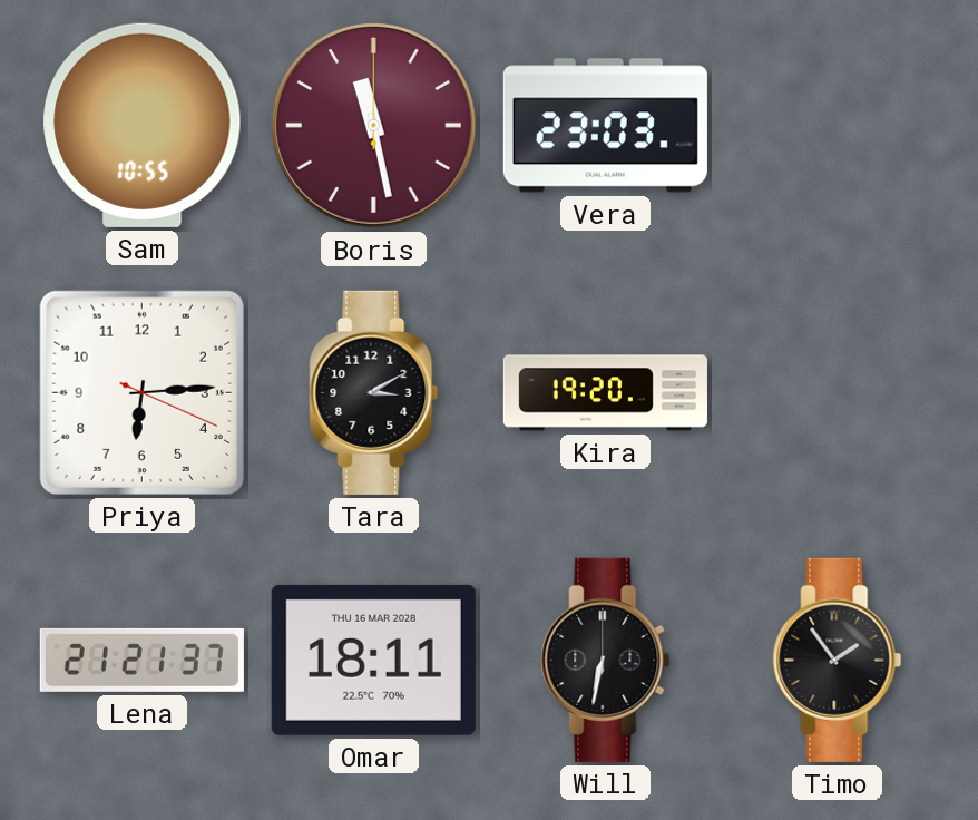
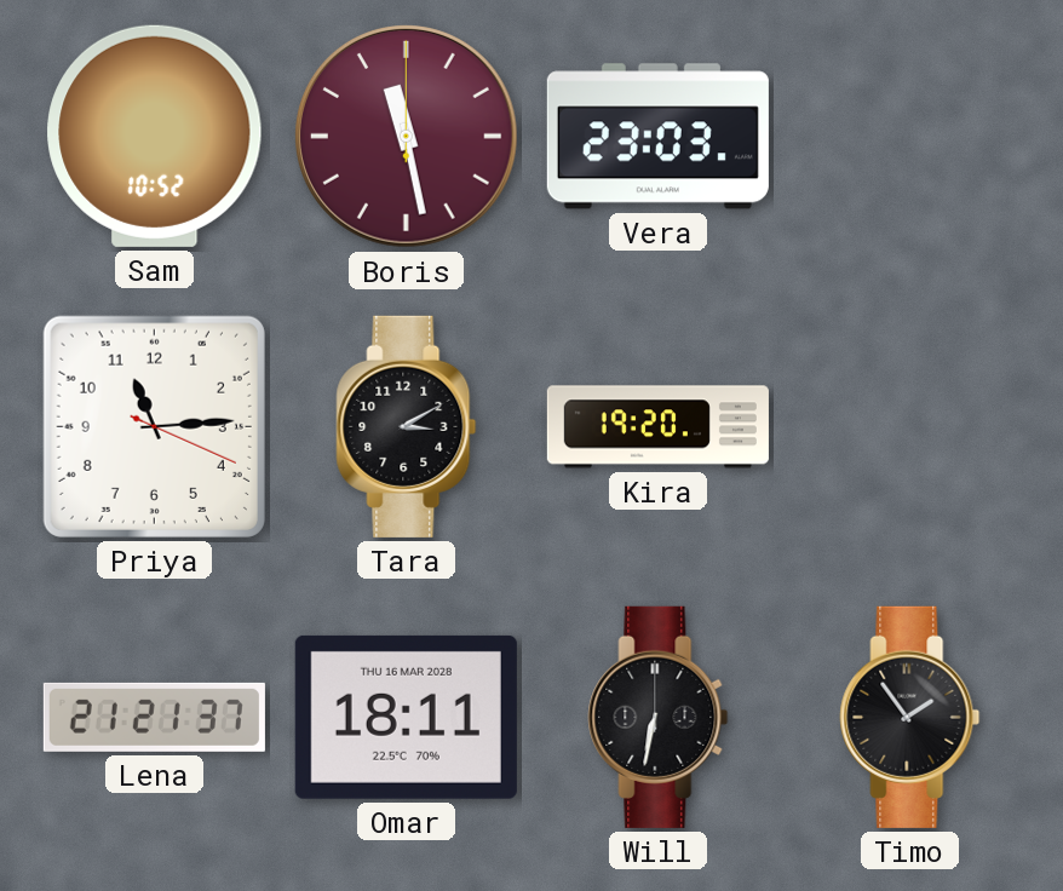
Sam: 10:55 -> 10:52
Priya: 6:14 -> 11:14
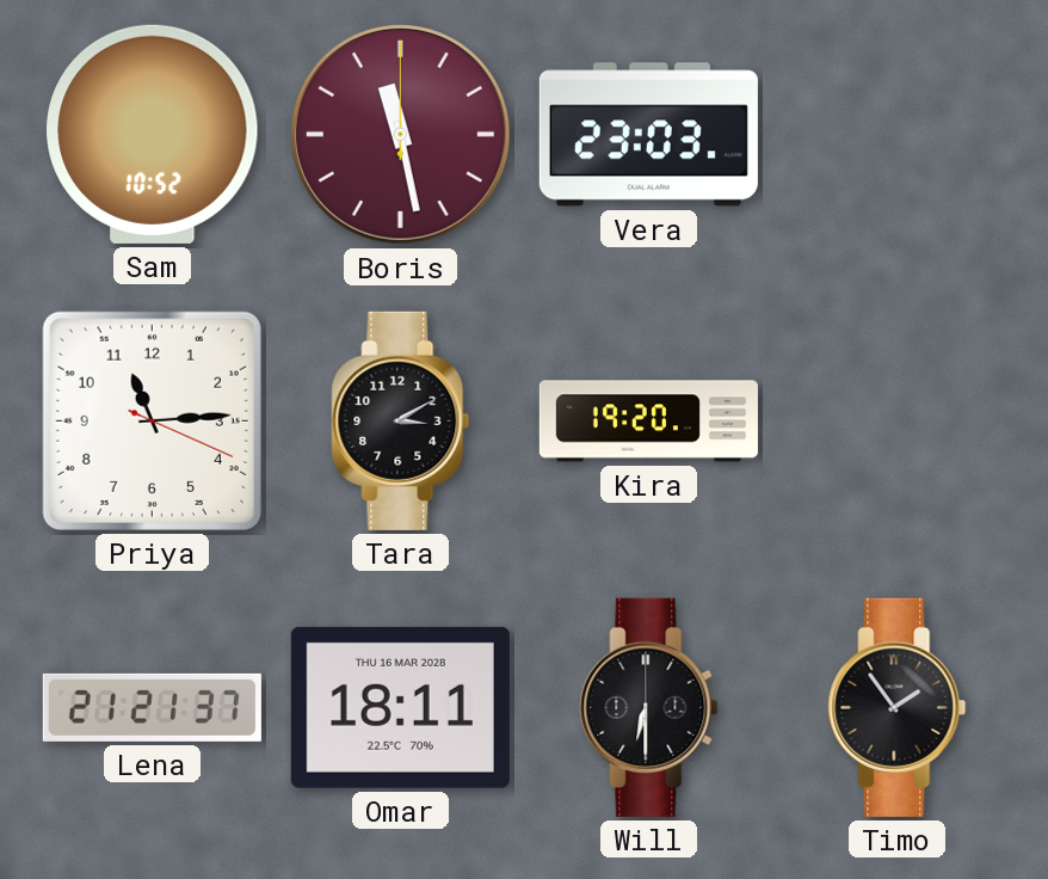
Will: 6:32 -> 6:30
